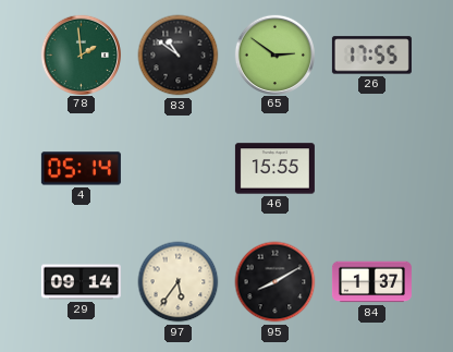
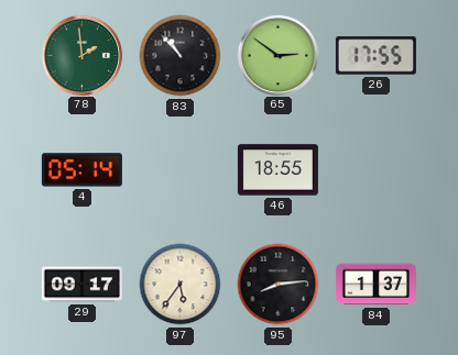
83: 10:51 -> 10:53
46: 15:55 -> 18:55
29: 09:14 -> 09:17
95: 8:10 -> 8:14
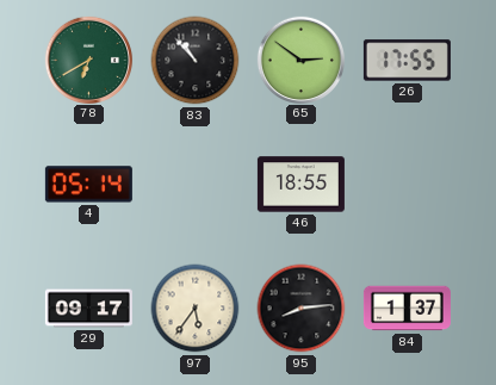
78: 1:59 -> 6:40
